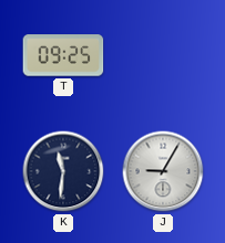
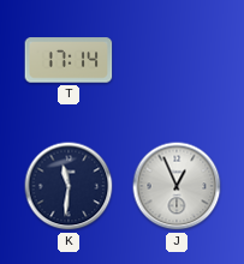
T: 09:25 -> 17:14
J: 9:05 -> 12:56
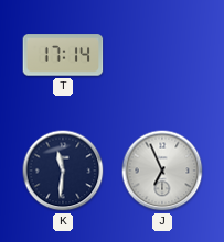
J: 12:56 -> 6:56
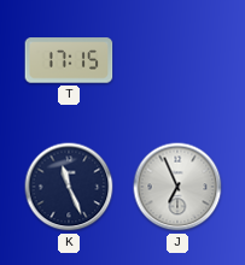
T: 17:14 -> 17:15
K: 11:31 -> 11:26
